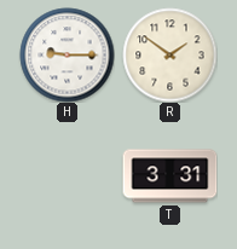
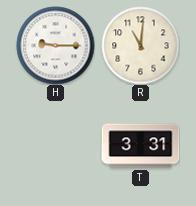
R: 1:51 -> 11:01
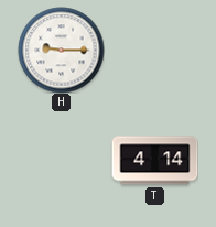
R: 11:01 -> none
T: 3:31 -> 4:14
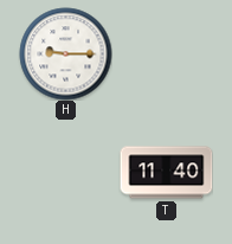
T: 4:14 -> 11:40
